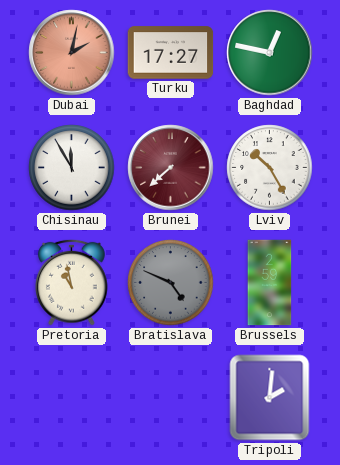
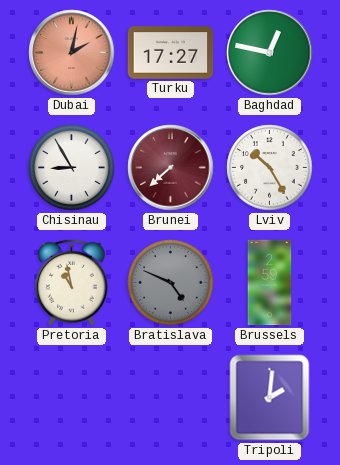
Chisinau: 11:55 -> 8:55
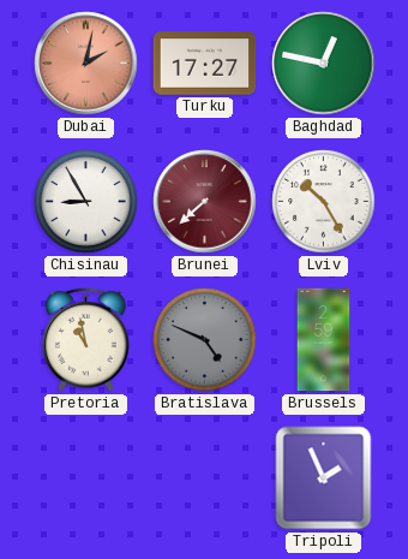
Tripoli: 2:01 -> 1:56
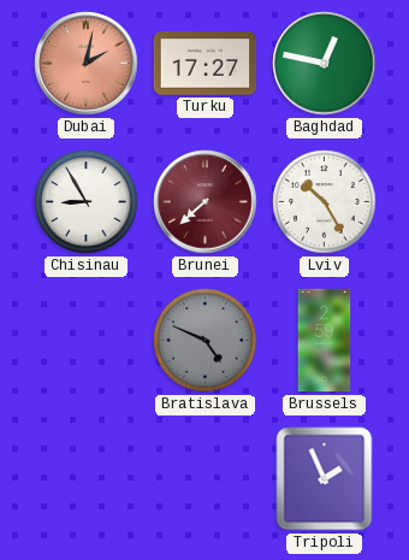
Pretoria: 10:58 -> none
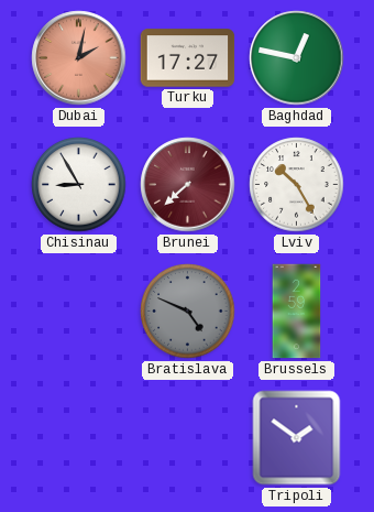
Tripoli: 1:56 -> 1:51
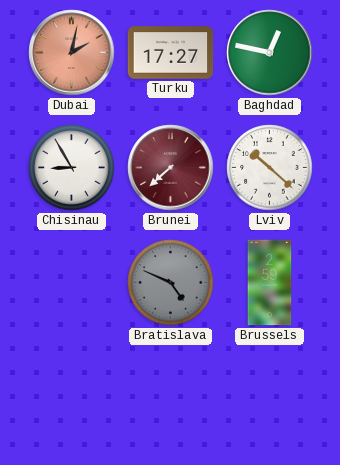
Lviv: 10:25 -> 10:22
Tripoli: 1:51 -> none
